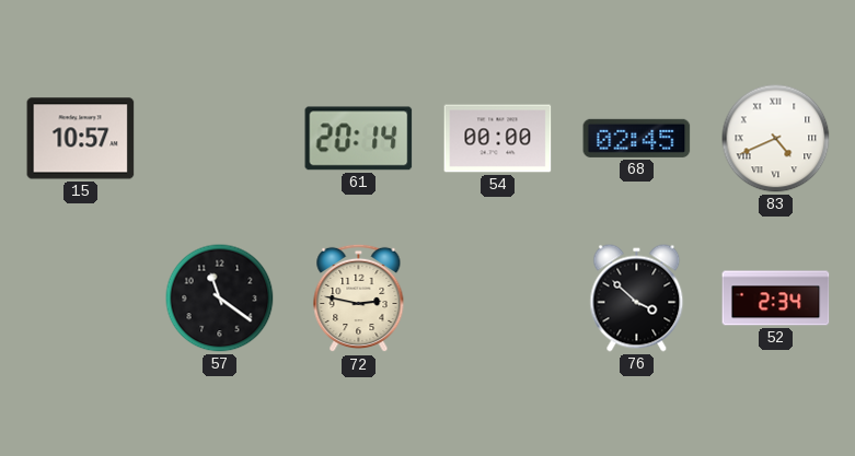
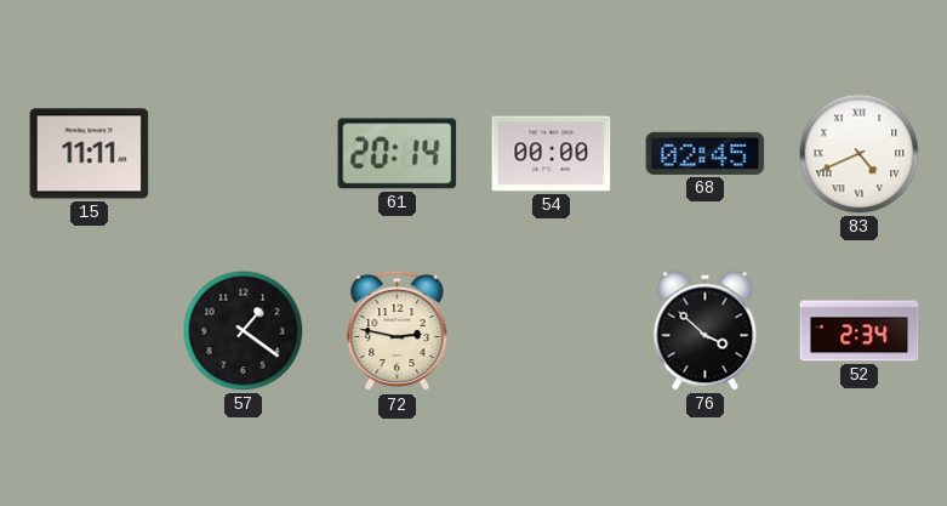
15: 10:57 -> 11:11
57: 11:21 -> 1:21
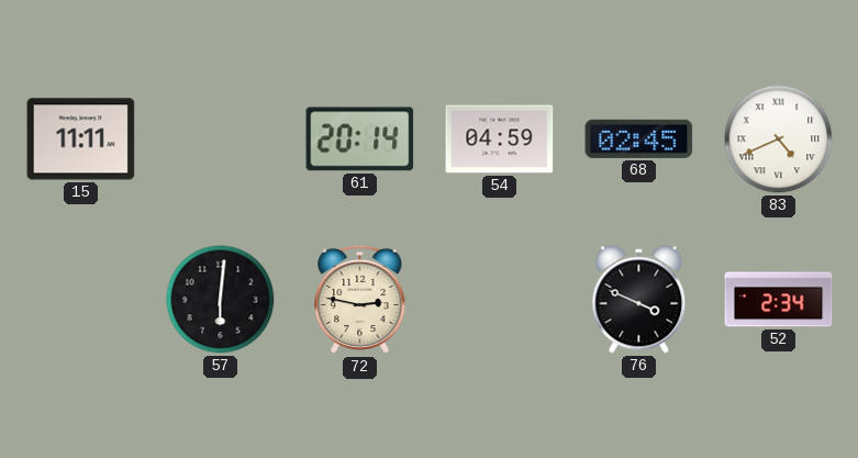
54: 00:00 -> 04:59
57: 1:21 -> 6:01
76: 3:52 -> 3:49
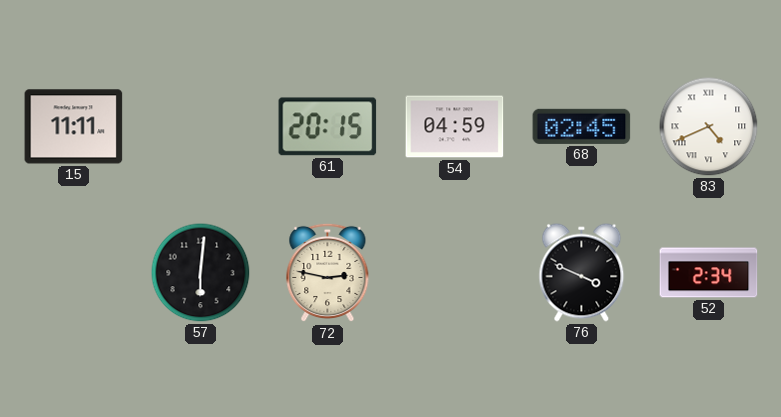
61: 20:14 -> 20:15
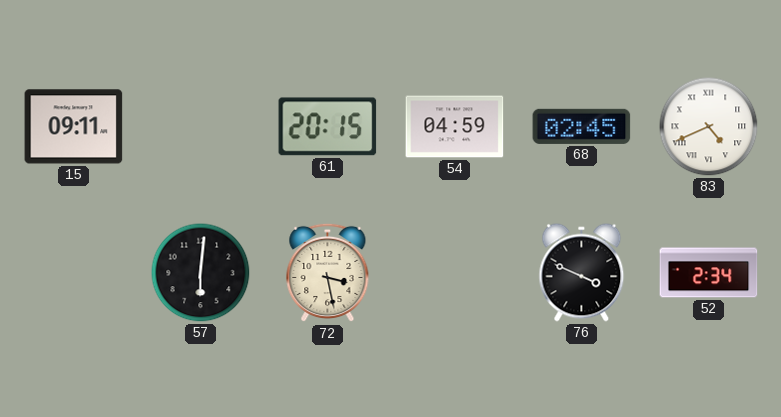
15: 11:11 -> 09:11
72: 2:47 -> 3:28
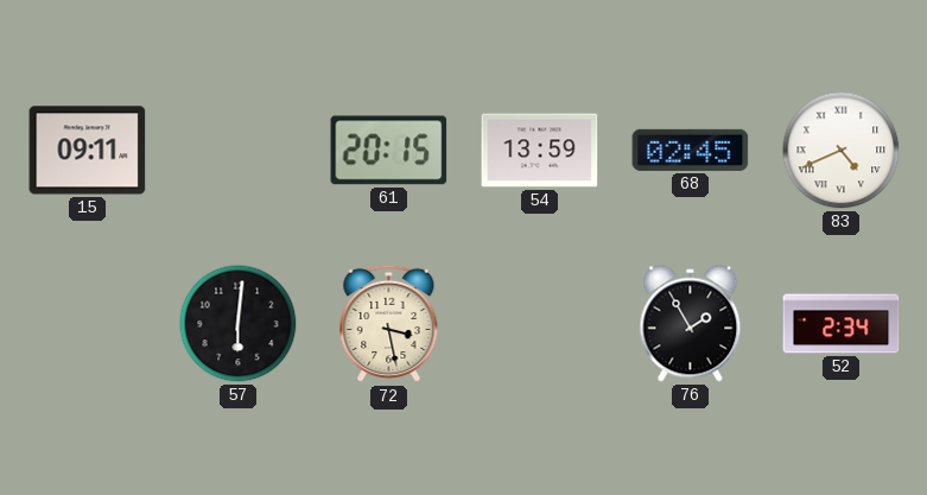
54: 04:59 -> 13:59
76: 3:49 -> 1:55
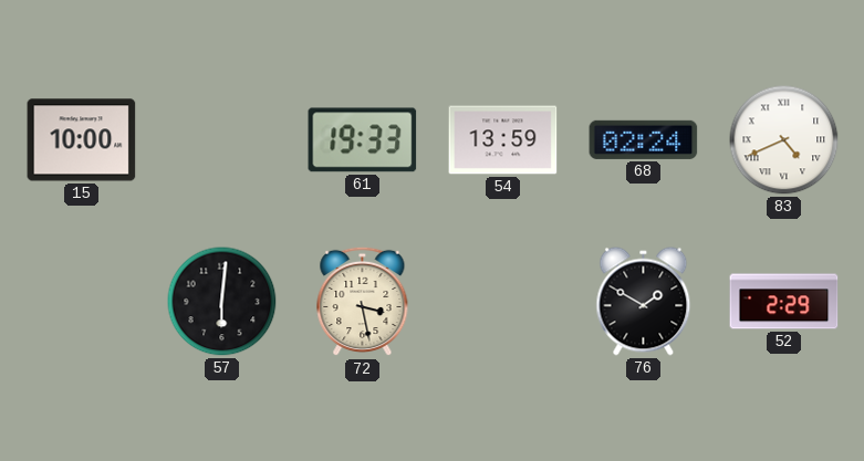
15: 09:11 -> 10:00
61: 20:15 -> 19:33
68: 02:45 -> 02:24
76: 1:55 -> 1:50
52: 2:34 -> 2:29
